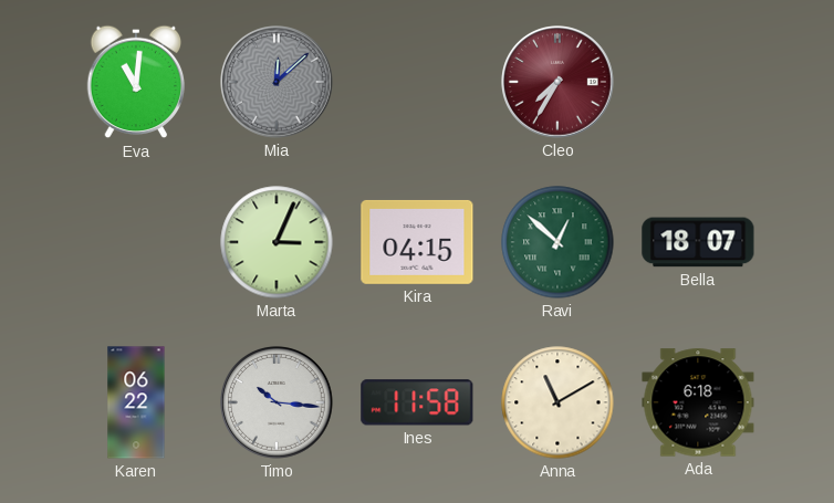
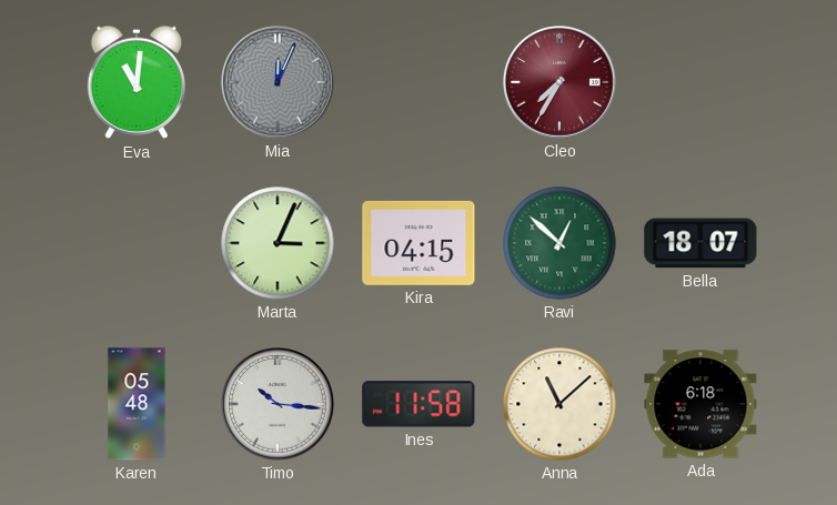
Mia: 12:08 -> 12:04
Karen: 06:22 -> 05:48
Anna: 11:10 -> 11:08
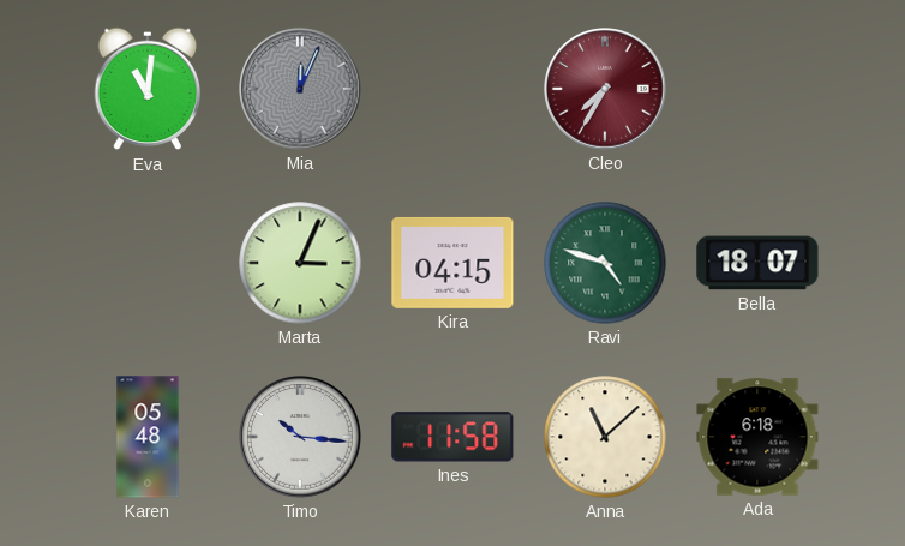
Ravi: 12:52 -> 4:48
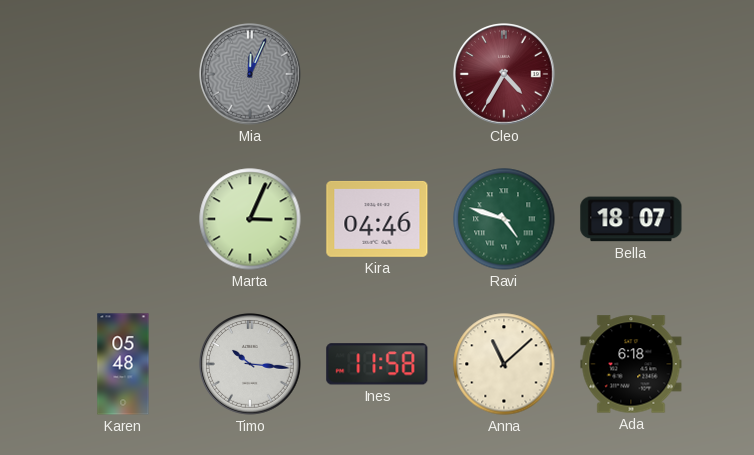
Eva: 11:01 -> none
Cleo: 7:35 -> 4:35
Kira: 04:15 -> 04:46
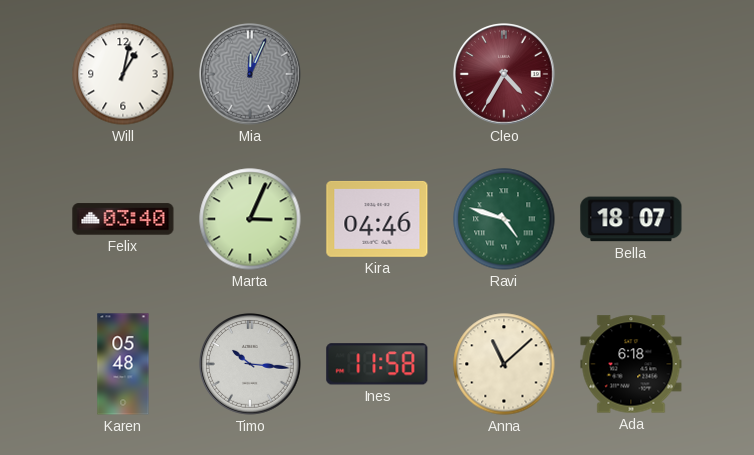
Will: none -> 1:02
Felix: none -> 03:40
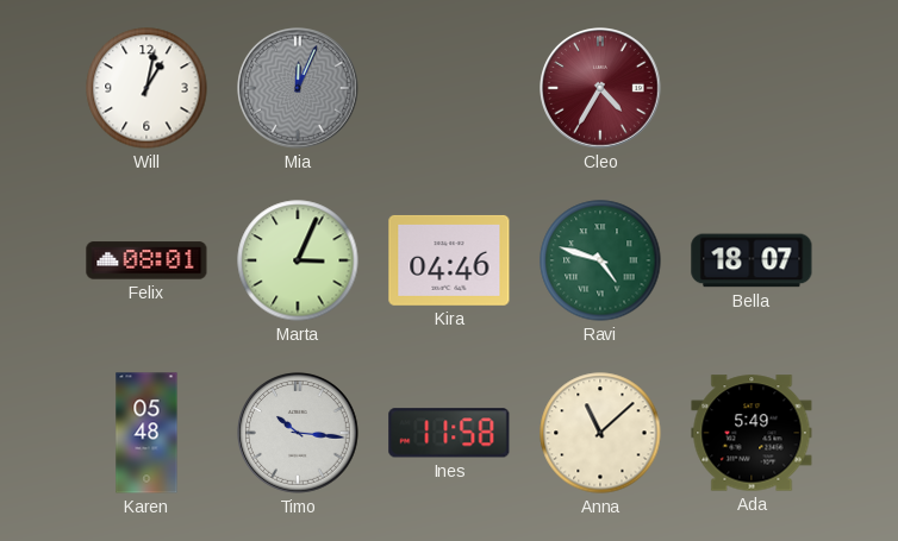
Felix: 03:40 -> 08:01
Ada: 6:18 -> 5:49
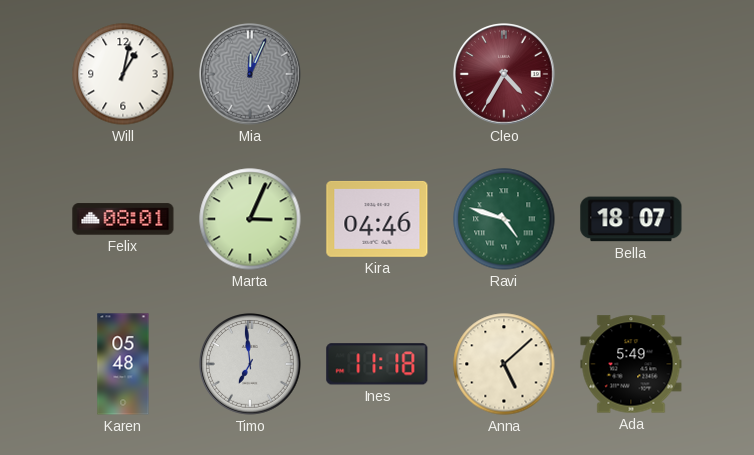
Timo: 10:16 -> 6:59
Ines: 11:58 -> 11:18
Anna: 11:08 -> 5:08
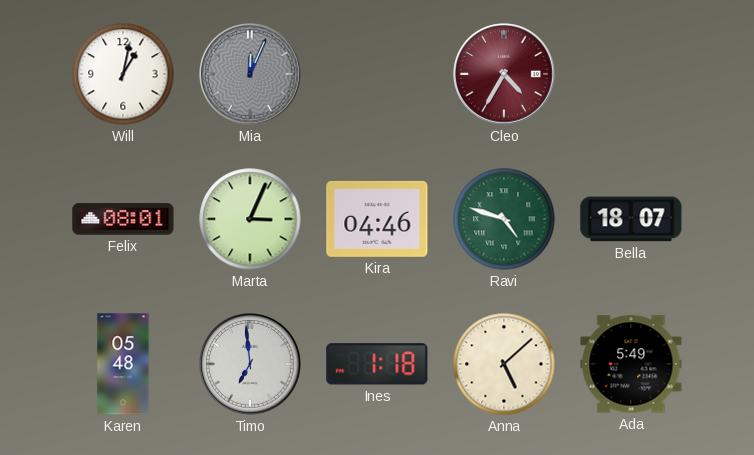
Ines: 11:18 -> 1:18
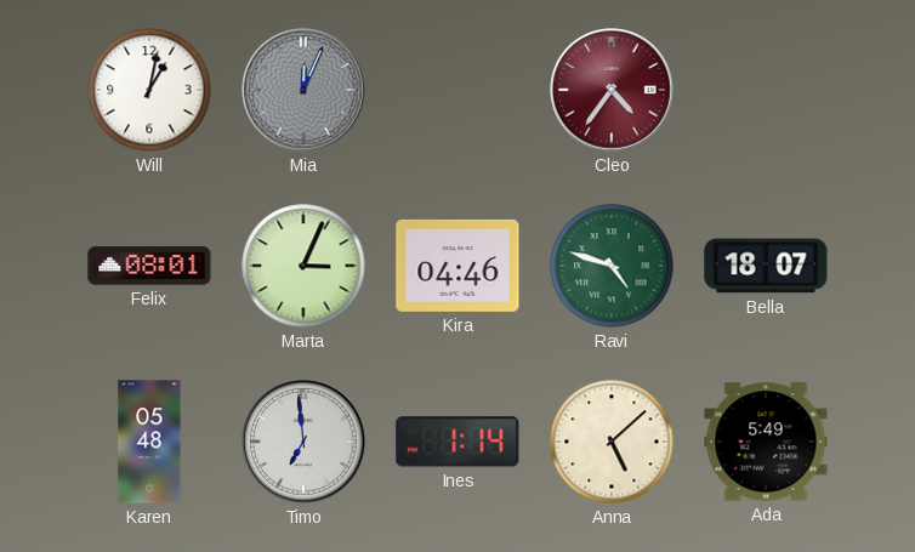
Cleo: 4:35 -> 4:36
Ines: 1:18 -> 1:14
